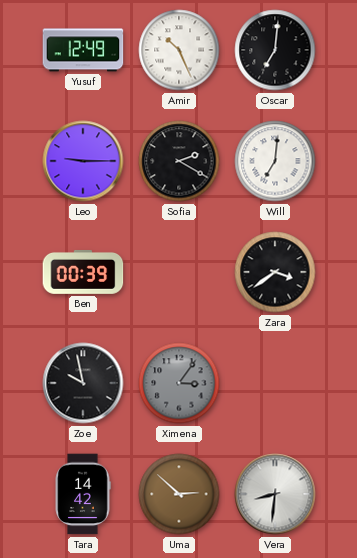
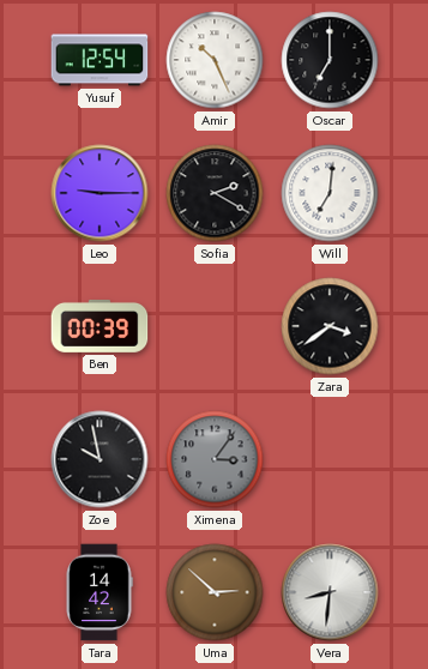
Yusuf: 12:49 -> 12:54
Oscar: 7:01 -> 7:00
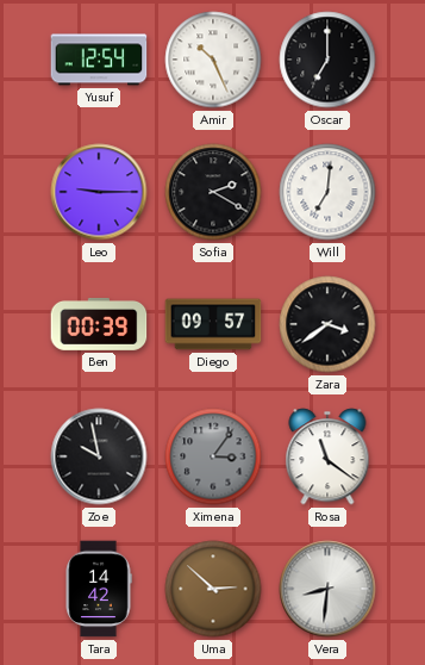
Diego: none -> 09:57
Rosa: none -> 11:21
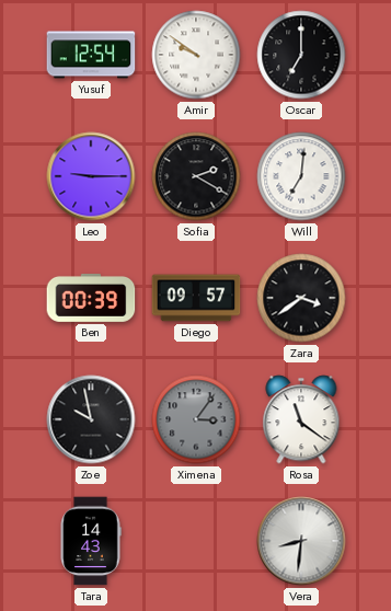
Amir: 10:26 -> 9:51
Tara: 14:42 -> 14:43
Uma: 2:52 -> none
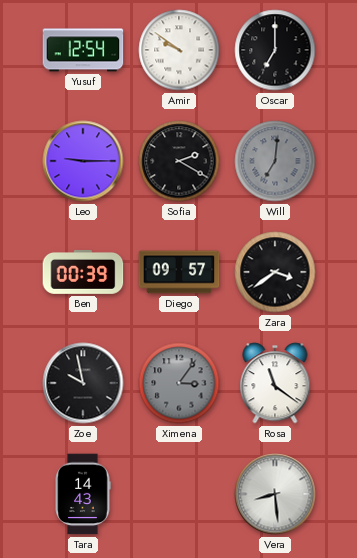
Will dial: white -> grey
Vera: 8:31 -> 8:29
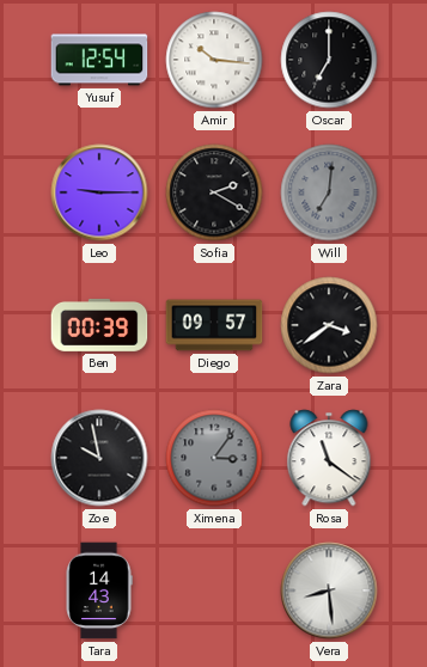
Amir: 9:51 -> 10:16
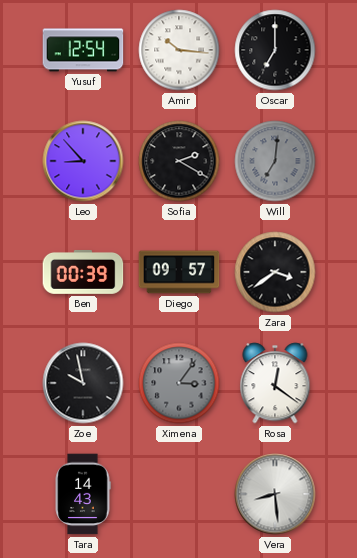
Leo: 9:15 -> 8:53
Rosa: 11:21 -> 12:21
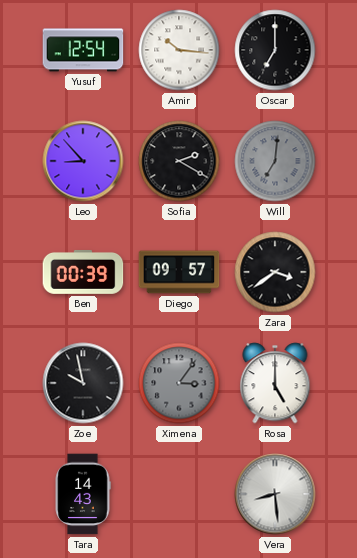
Rosa: 12:21 -> 5:00
